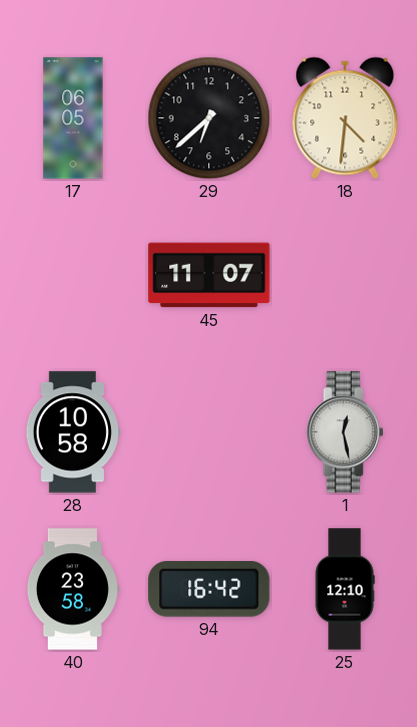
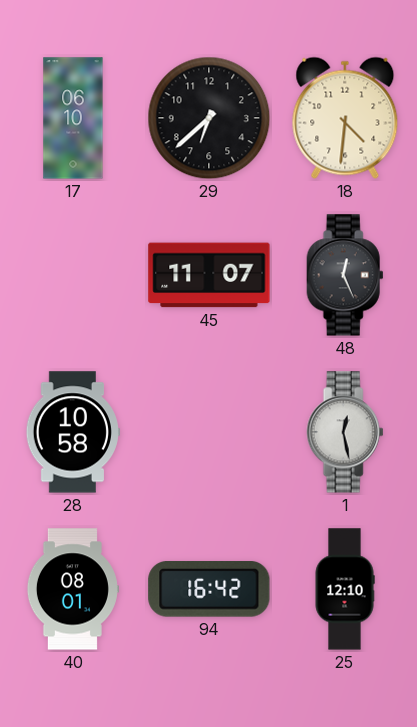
17: 06:05 -> 06:10
48: none -> 12:26
40: 23:58 -> 08:01
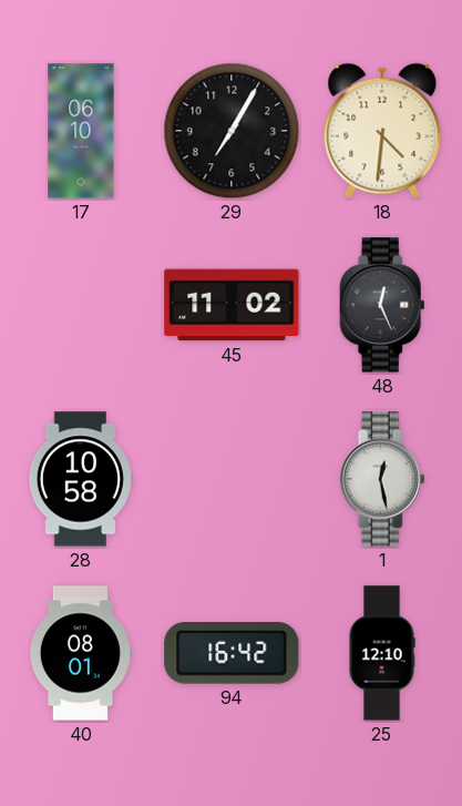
29: 6:38 -> 7:05
45: 11:07 -> 11:02
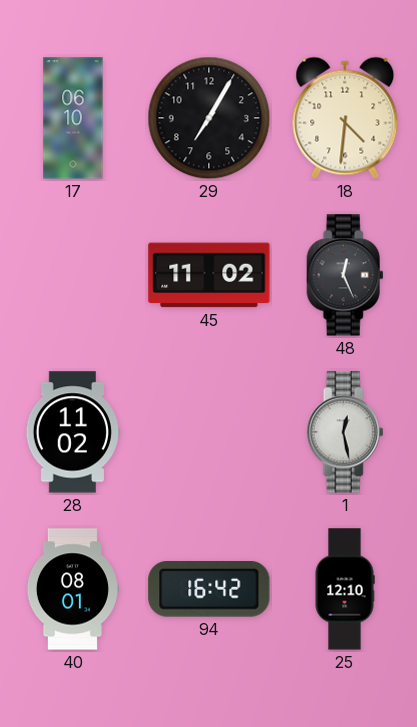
28: 10:58 -> 11:02
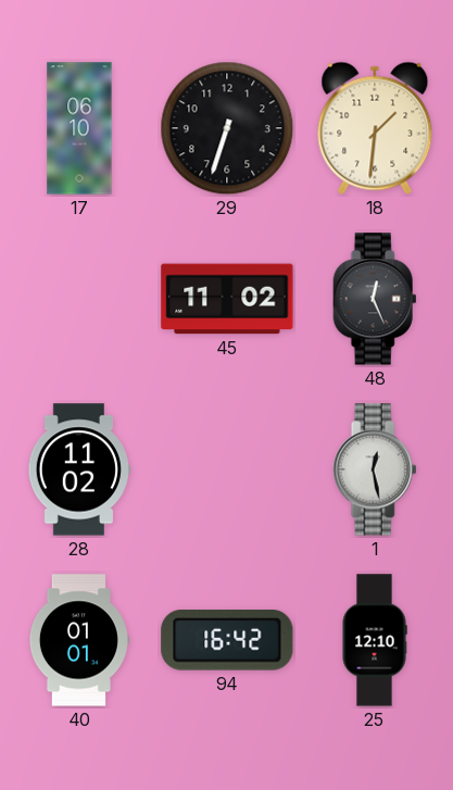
29: 7:05 -> 6:33
18: 4:31 -> 1:31
40: 08:01 -> 01:01
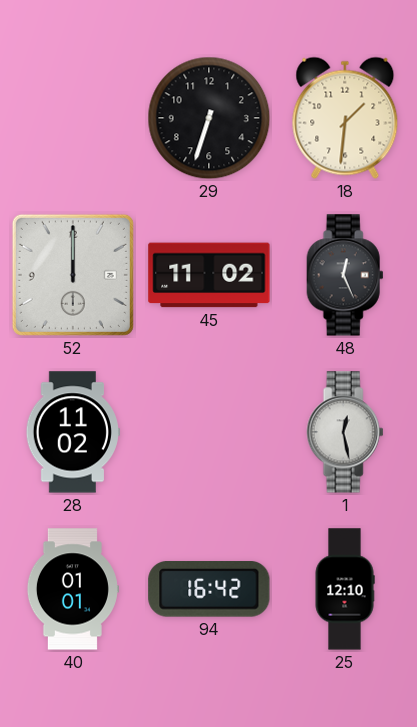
17: 06:10 -> none
52: none -> 12:00
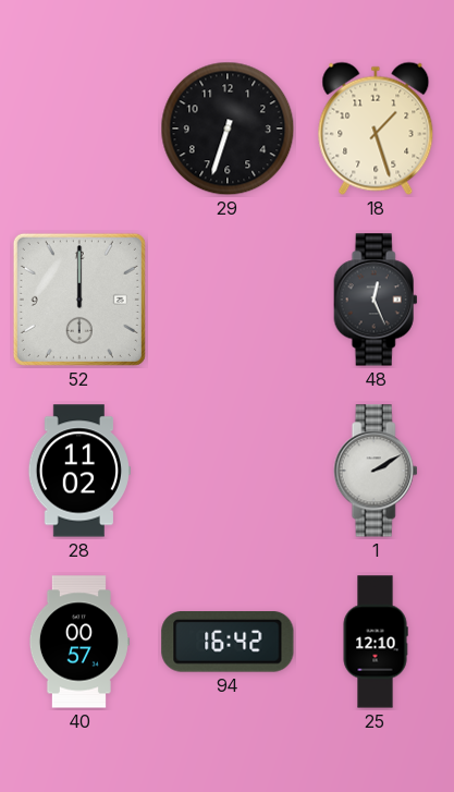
18: 1:31 -> 1:27
45: 11:02 -> none
1: 12:28 -> 2:10
40: 01:01 -> 00:57
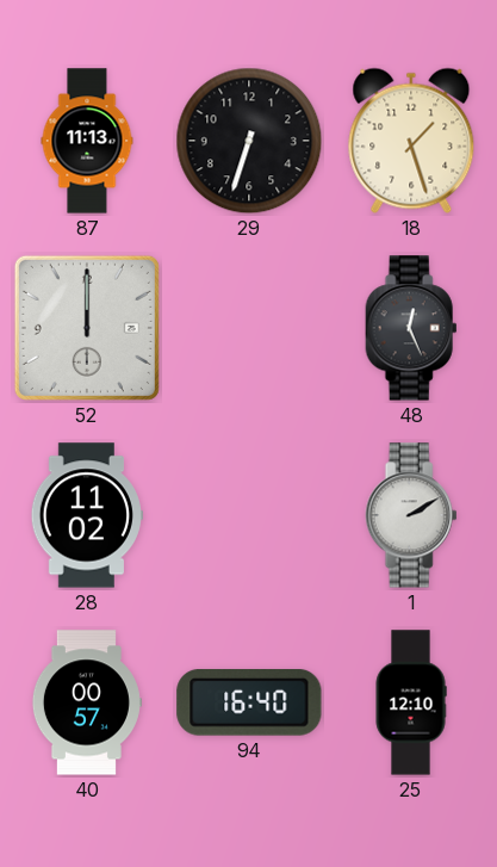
87: none -> 11:13
94: 16:42 -> 16:40
